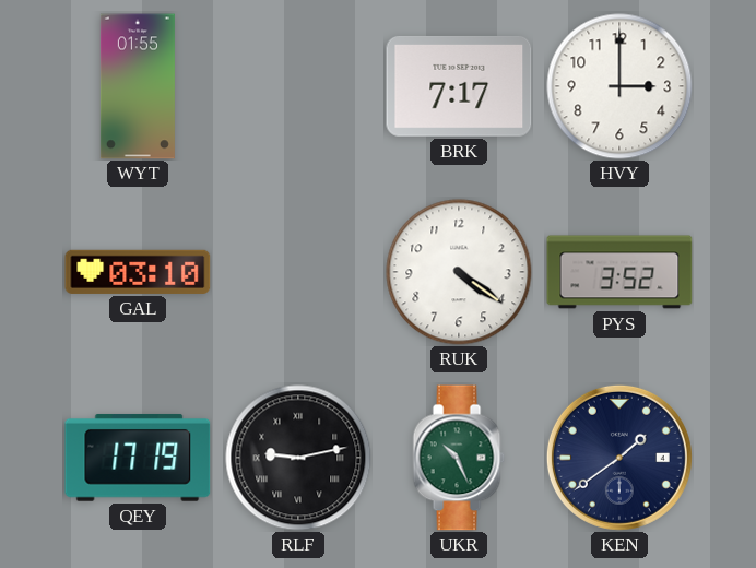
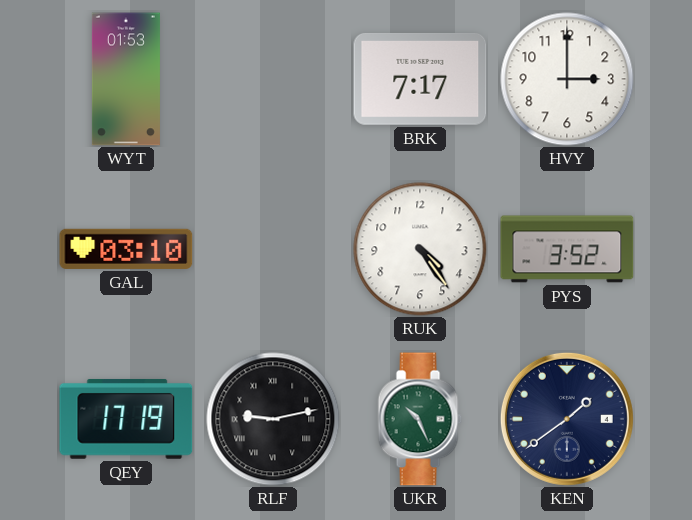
WYT: 01:55 -> 01:53
RUK: 4:21 -> 4:24
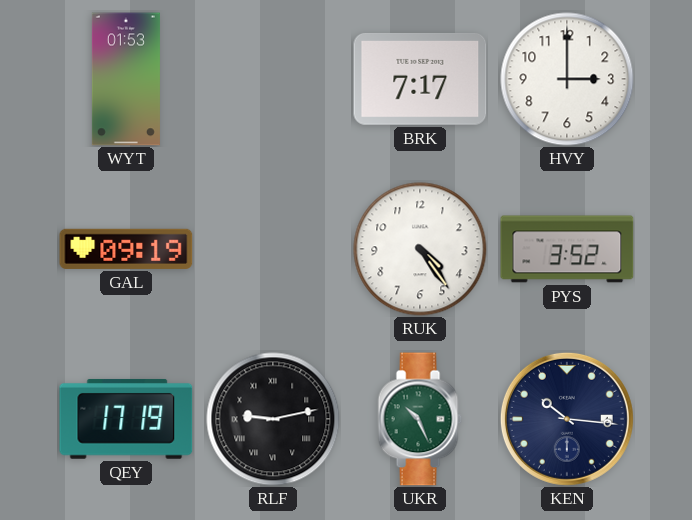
GAL: 03:10 -> 09:19
KEN: 1:39 -> 10:16
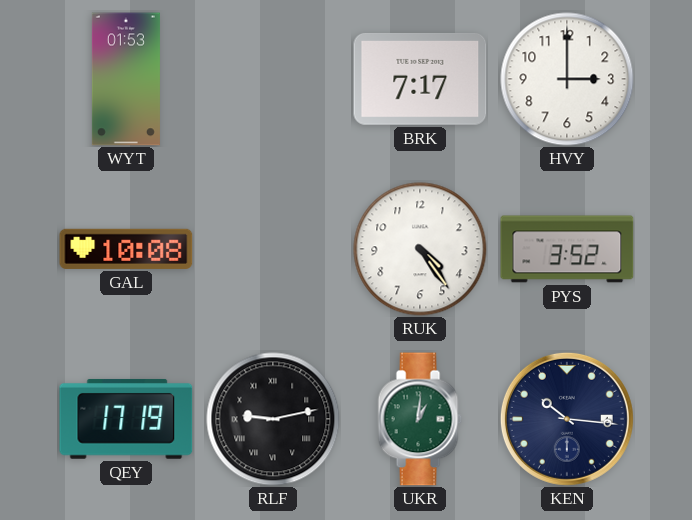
GAL: 09:19 -> 10:08
UKR: 10:26 -> 1:01
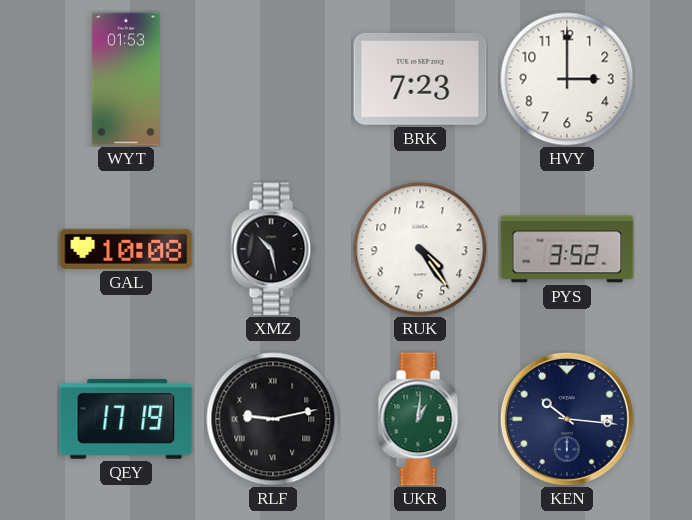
BRK: 7:17 -> 7:23
XMZ: none -> 10:28
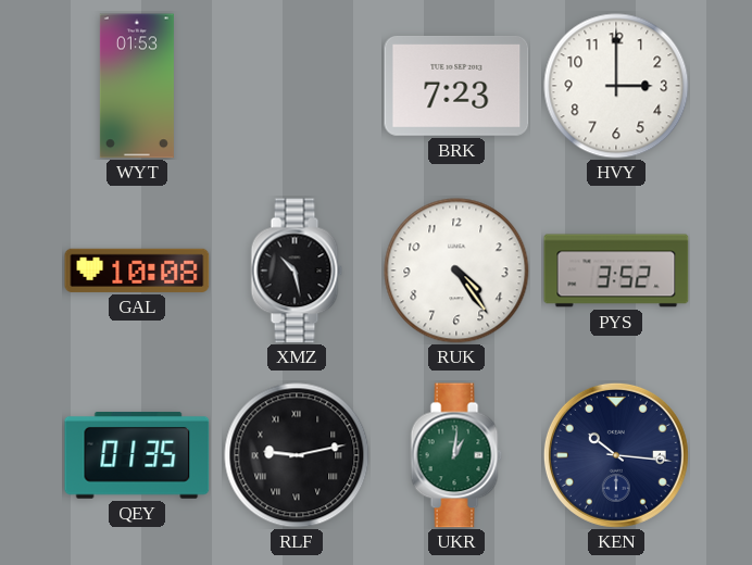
QEY: 17:19 -> 01:35
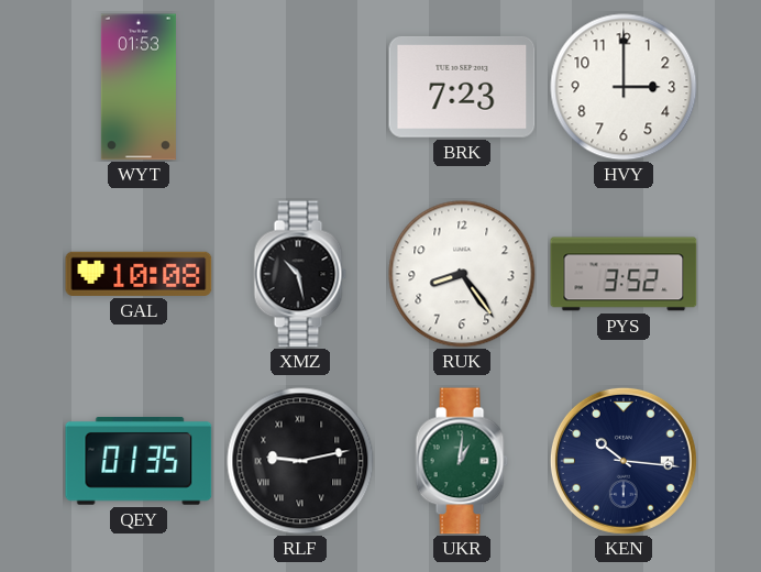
RUK: 4:24 -> 8:24
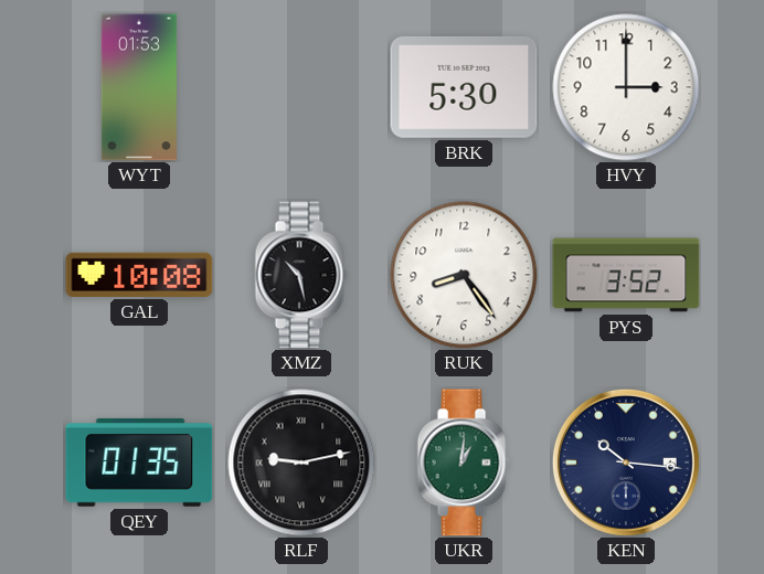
BRK: 7:23 -> 5:30
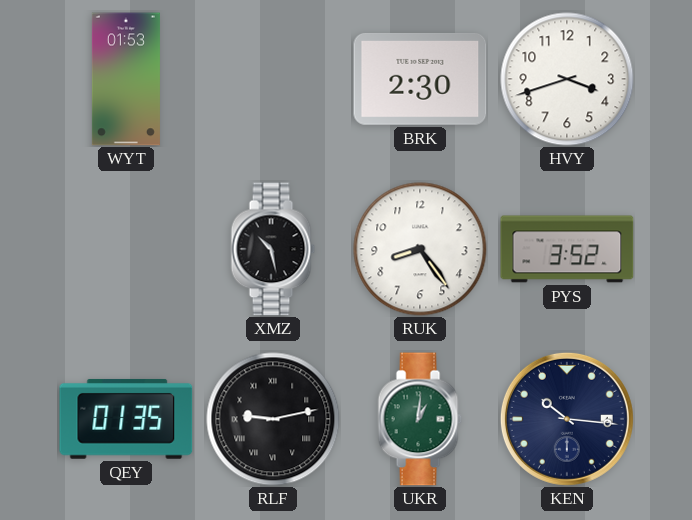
BRK: 5:30 -> 2:30
HVY: 3:00 -> 3:42
GAL: 10:08 -> none
